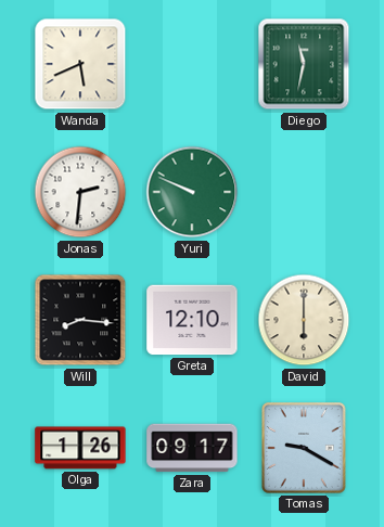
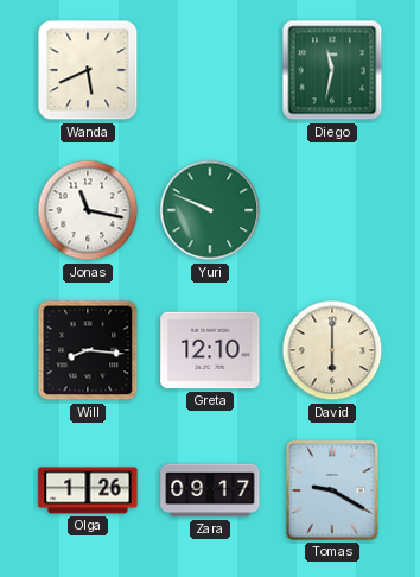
Jonas: 2:31 -> 11:17
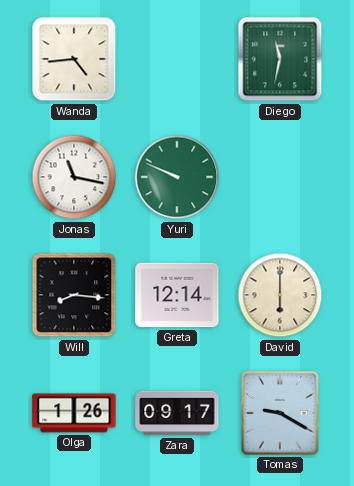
Wanda: 5:41 -> 4:44
Greta: 12:10 -> 12:14
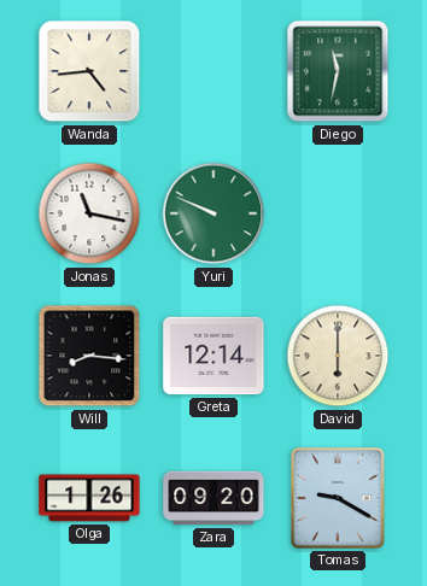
Zara: 09:17 -> 09:20
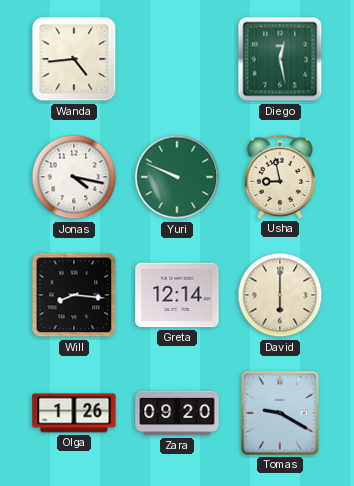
Diego: 11:32 -> 12:28
Jonas: 11:17 -> 4:17
Usha: none -> 8:58
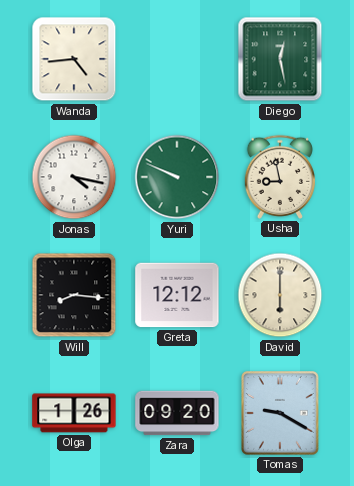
Greta: 12:14 -> 12:12
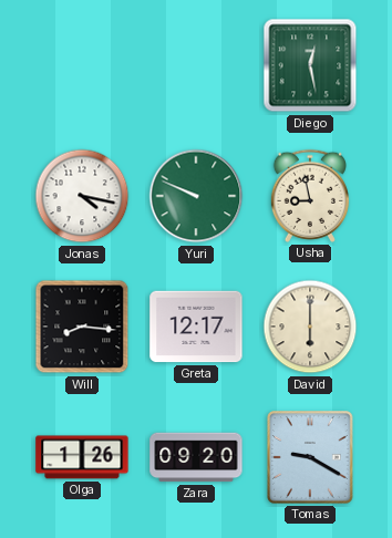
Wanda: 4:44 -> none
Greta: 12:12 -> 12:17
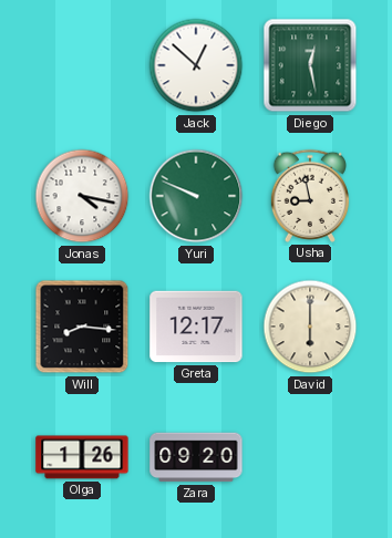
Jack: none -> 12:52
Tomas: 9:20 -> none
